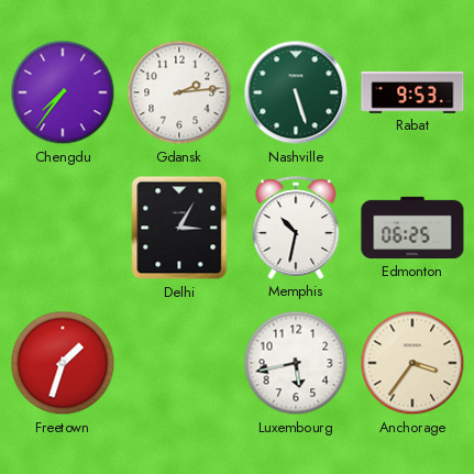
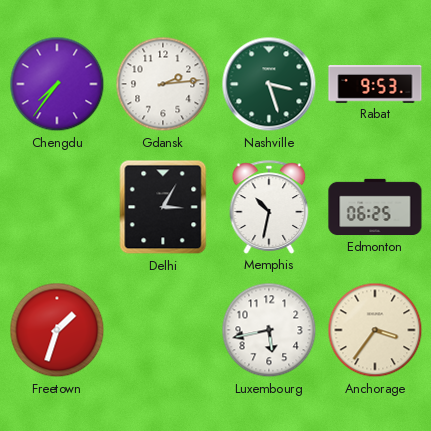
Nashville: 5:27 -> 3:27
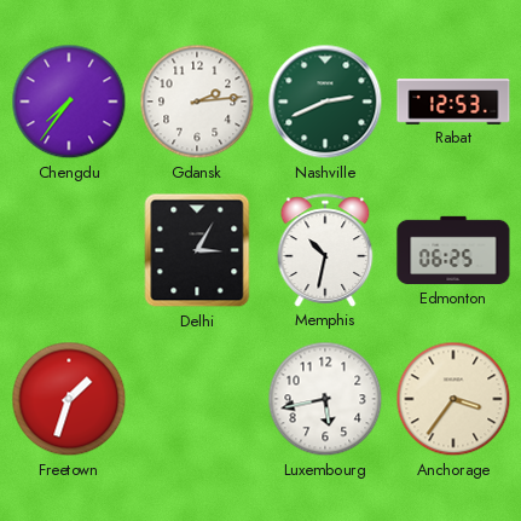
Nashville: 3:27 -> 2:41
Rabat: 9:53 -> 12:53
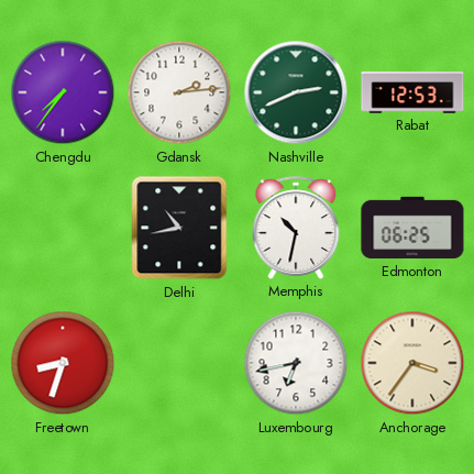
Delhi: 3:05 -> 10:43
Freetown: 1:33 -> 8:33
Luxembourg: 5:43 -> 6:43
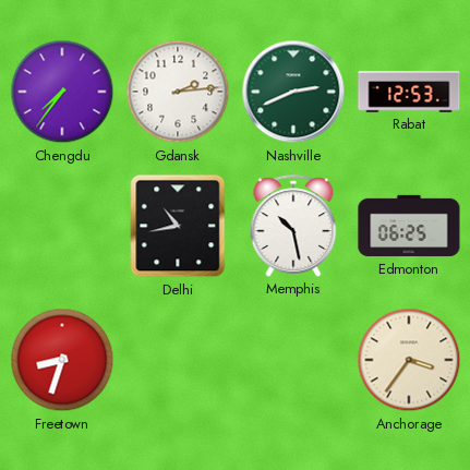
Memphis: 10:32 -> 10:28
Luxembourg: 6:43 -> none
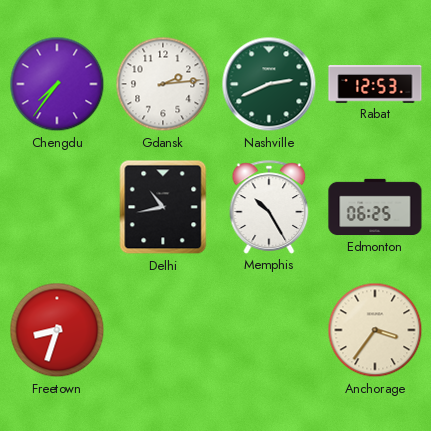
Memphis: 10:28 -> 10:25
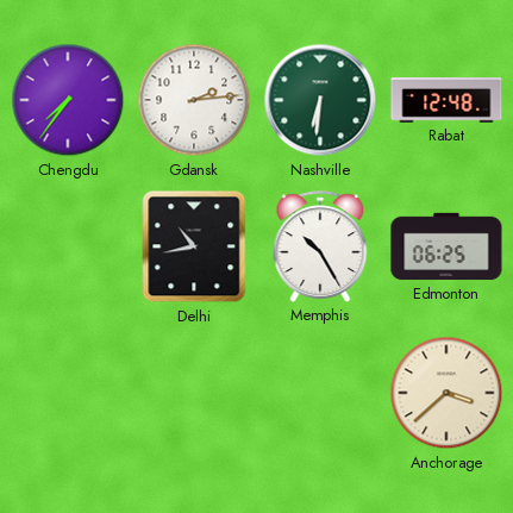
Nashville: 2:41 -> 6:31
Rabat: 12:53 -> 12:48
Freetown: 8:33 -> none
Anchorage: 3:36 -> 3:38
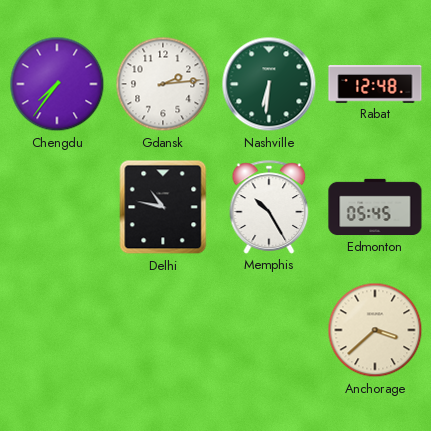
Delhi: 10:43 -> 10:47
Edmonton: 06:25 -> 05:45
